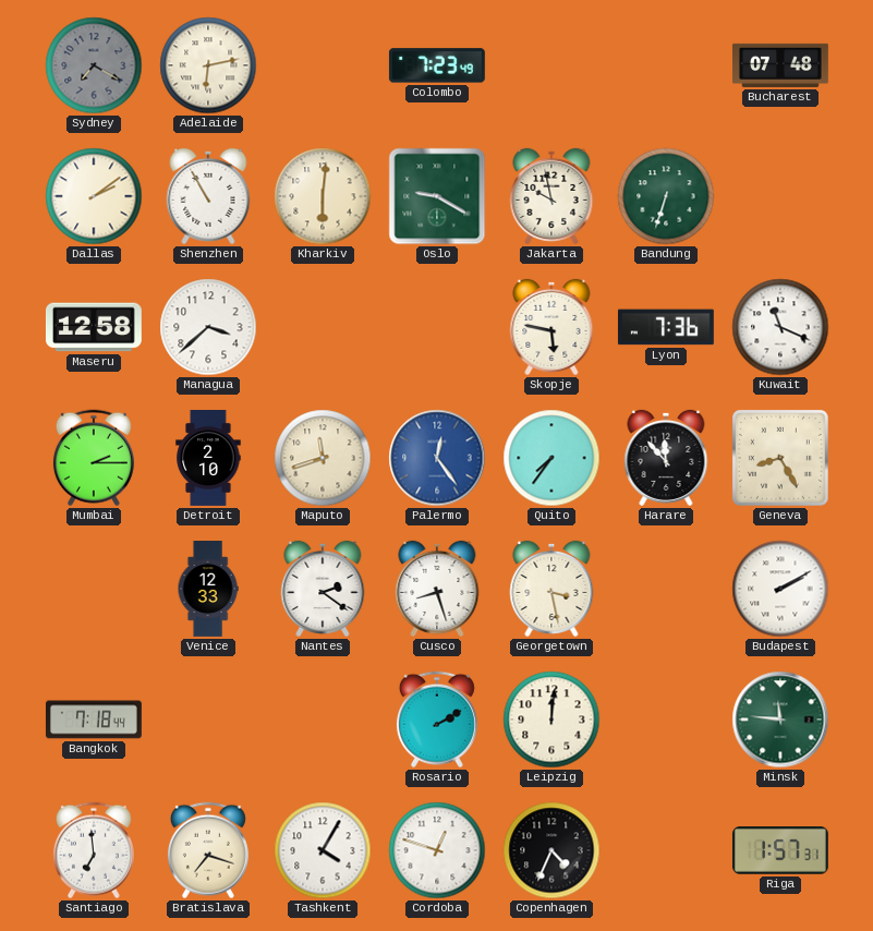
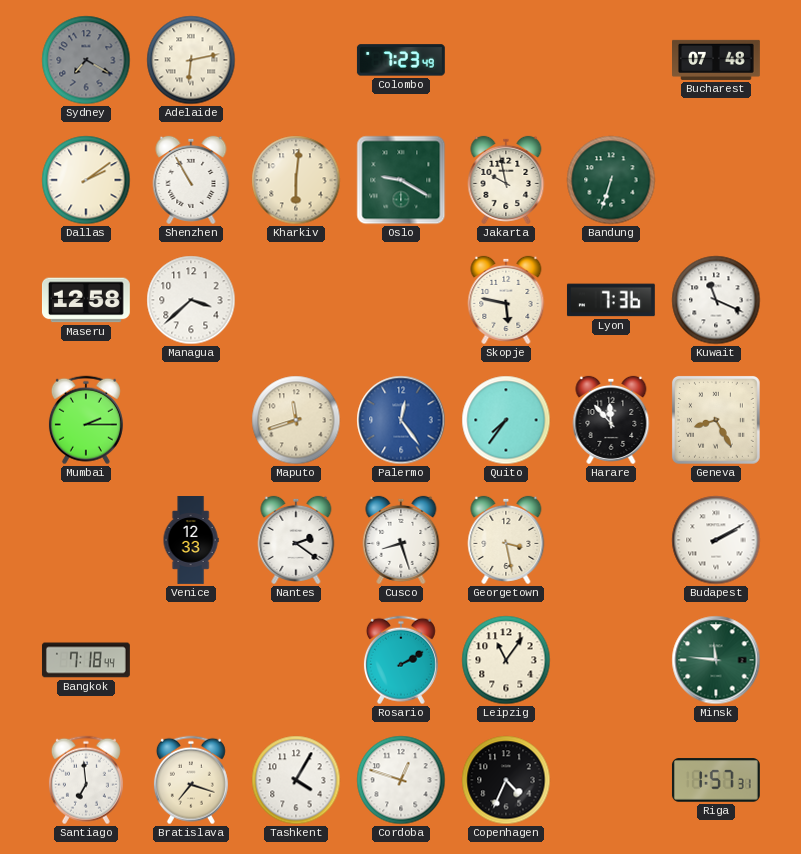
Detroit: 2:10 -> none
Leipzig: 12:01 -> 11:06
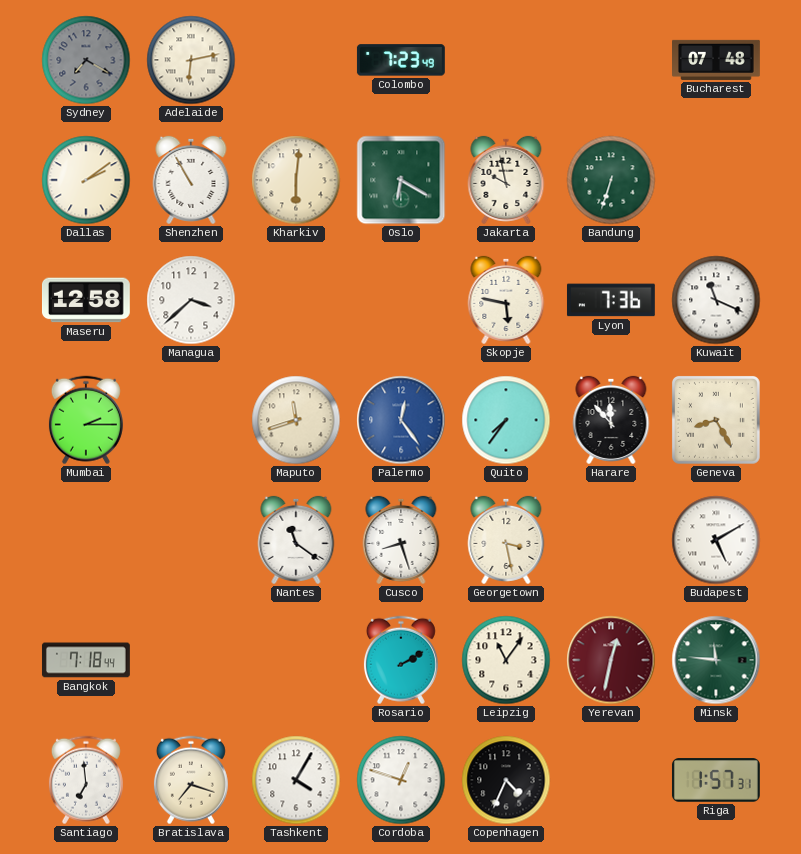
Oslo: 9:20 -> 6:20
Venice: 12:33 -> none
Nantes: 2:21 -> 11:21
Budapest: 2:10 -> 5:10
Yerevan: none -> 12:32
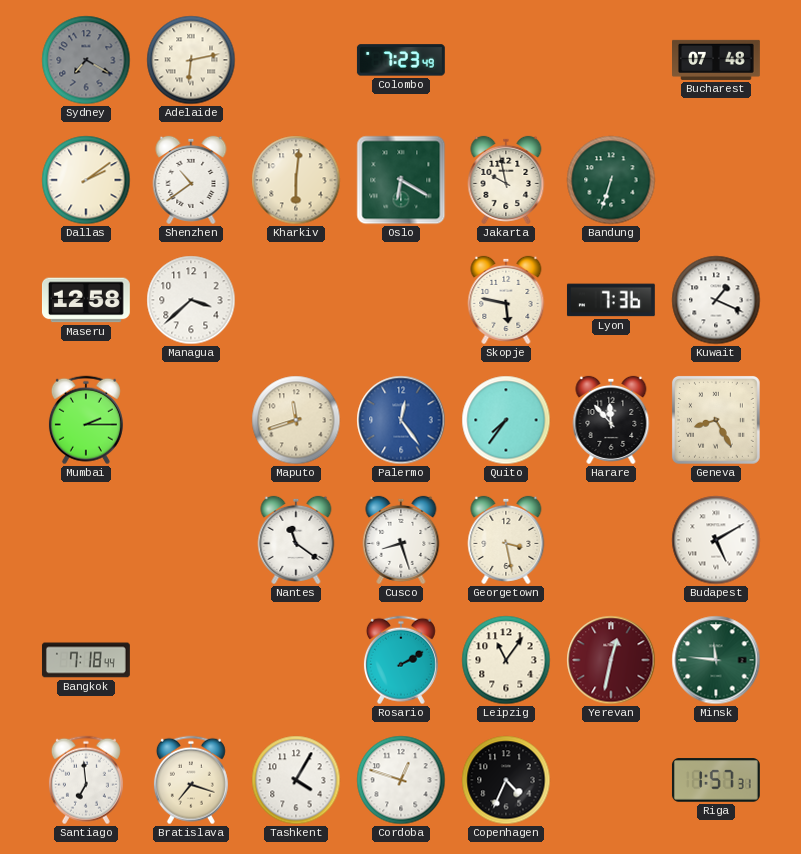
Shenzhen: 10:55 -> 10:39
Kuwait: 11:19 -> 1:19
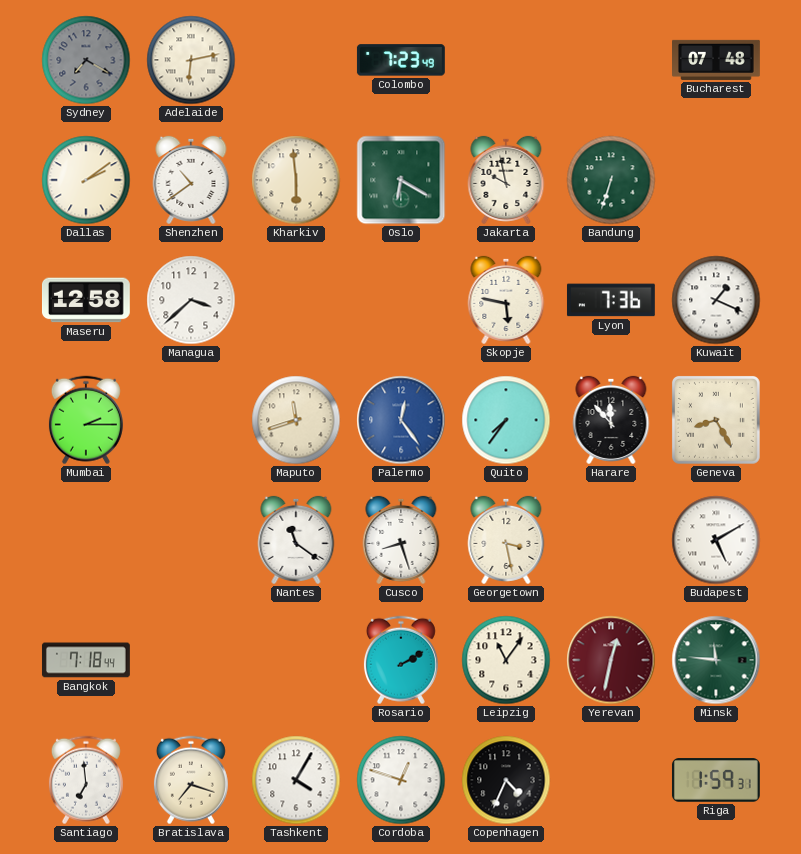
Kharkiv: 6:01 -> 5:59
Riga: 1:57 -> 1:59
